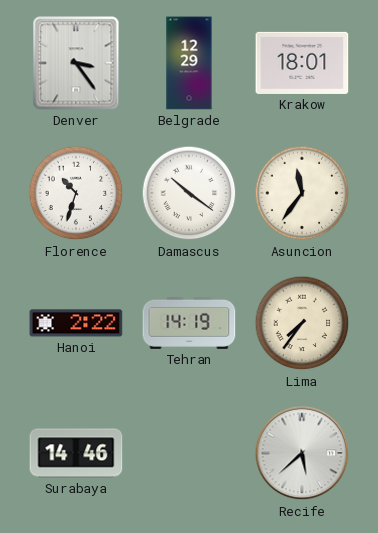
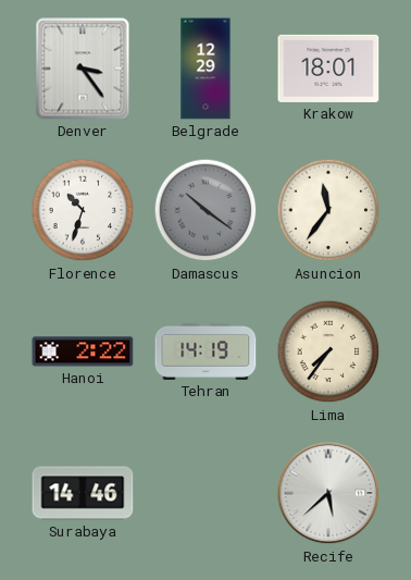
Damascus dial: white -> grey
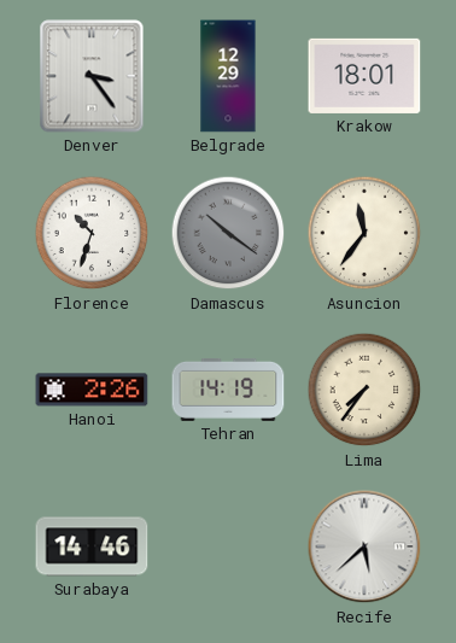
Hanoi: 2:22 -> 2:26
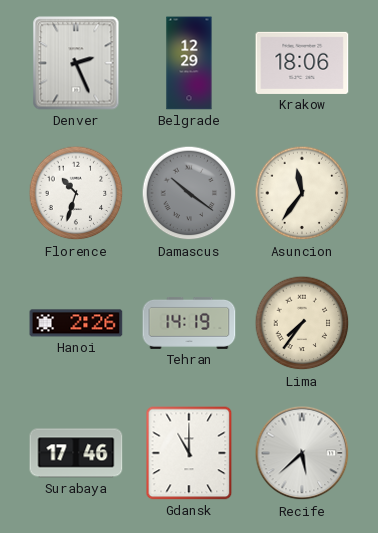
Denver: 3:24 -> 2:26
Krakow: 18:01 -> 18:06
Surabaya: 14:46 -> 17:46
Gdansk: none -> 11:00
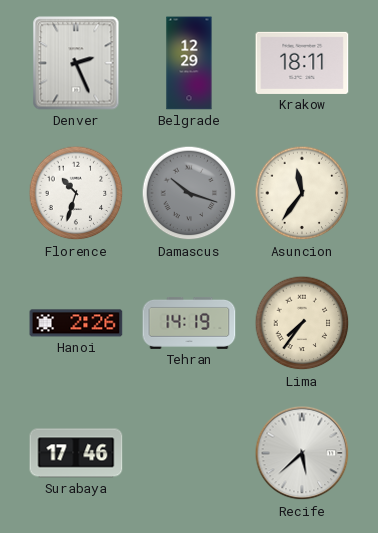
Krakow: 18:06 -> 18:11
Damascus: 10:21 -> 10:18
Gdansk: 11:00 -> none
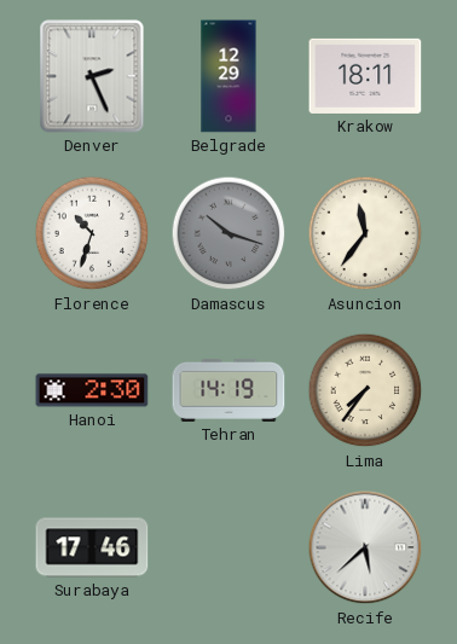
Hanoi: 2:26 -> 2:30
